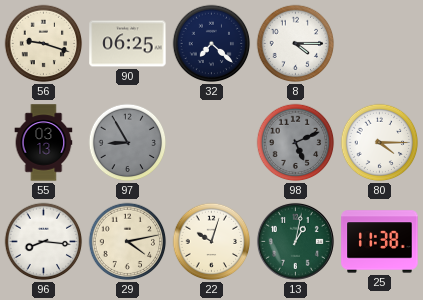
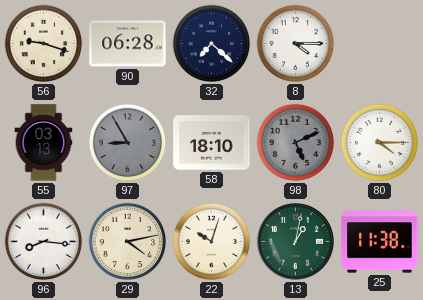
90: 06:25 -> 06:28
58: none -> 18:10
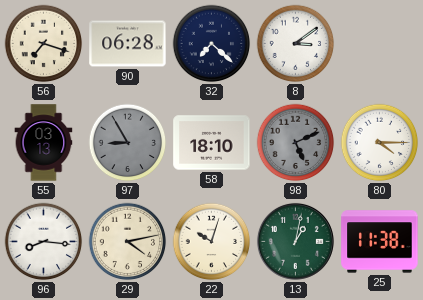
56: 9:18 -> 7:18
8: 4:15 -> 3:09
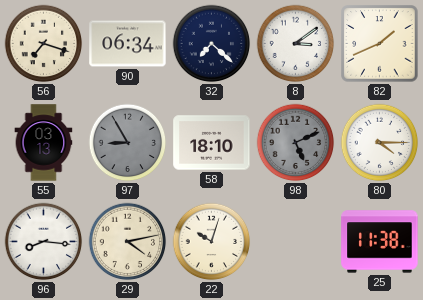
90: 06:28 -> 06:34
82: none -> 1:41
13: 1:02 -> none
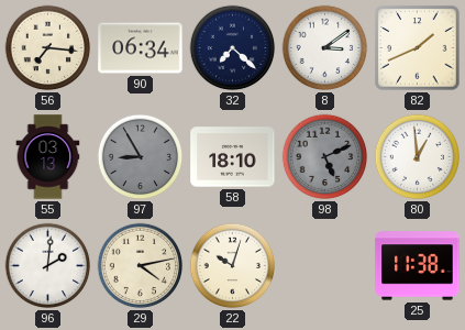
56: 7:18 -> 7:16
80: 4:15 -> 12:59
96: 8:16 -> 2:01
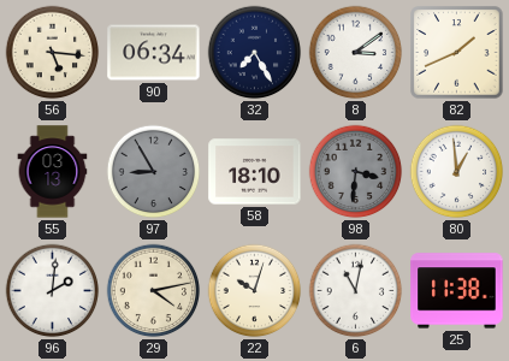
56: 7:16 -> 5:16
32: 7:22 -> 7:25
98: 5:11 -> 3:31
6: none -> 11:02
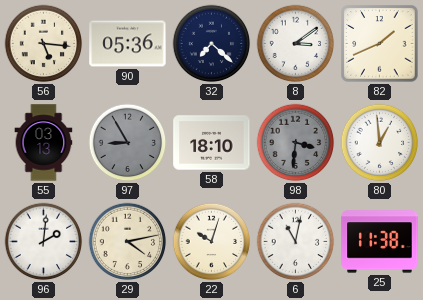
90: 06:34 -> 05:36
32: 7:25 -> 7:22
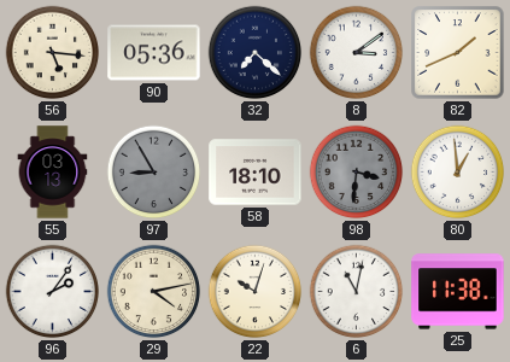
96: 2:01 -> 2:06
